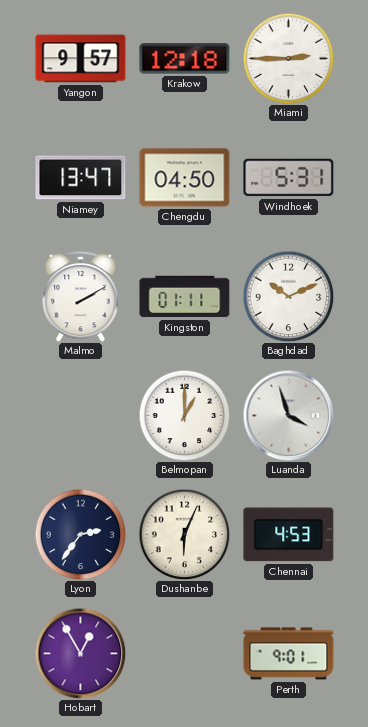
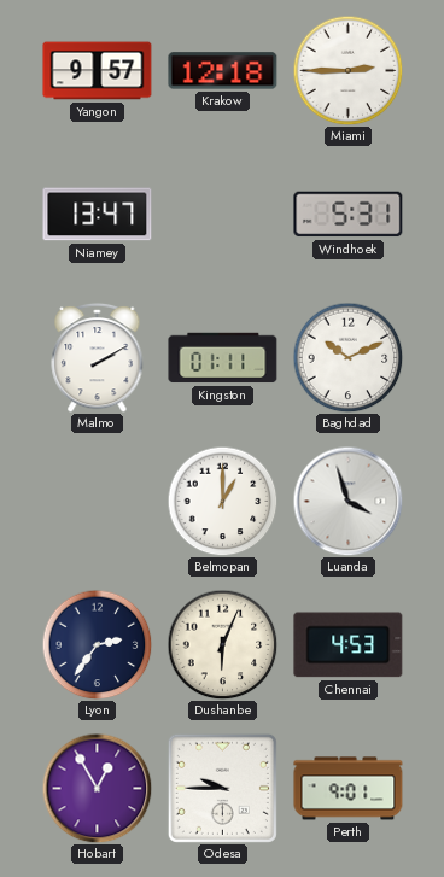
Chengdu: 04:50 -> none
Odesa: none -> 9:45
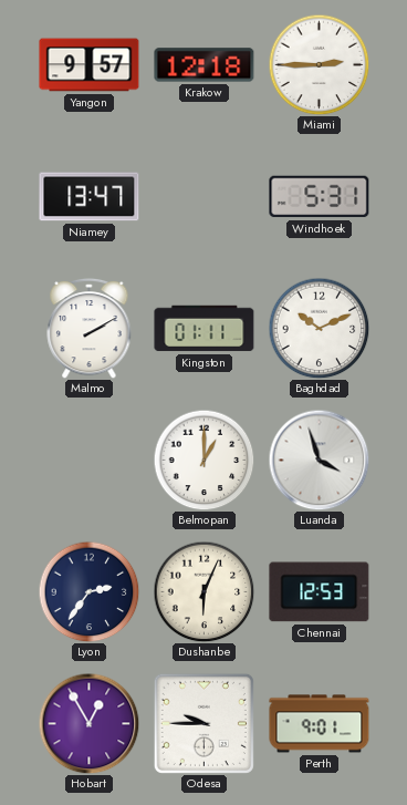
Chennai: 4:53 -> 12:53
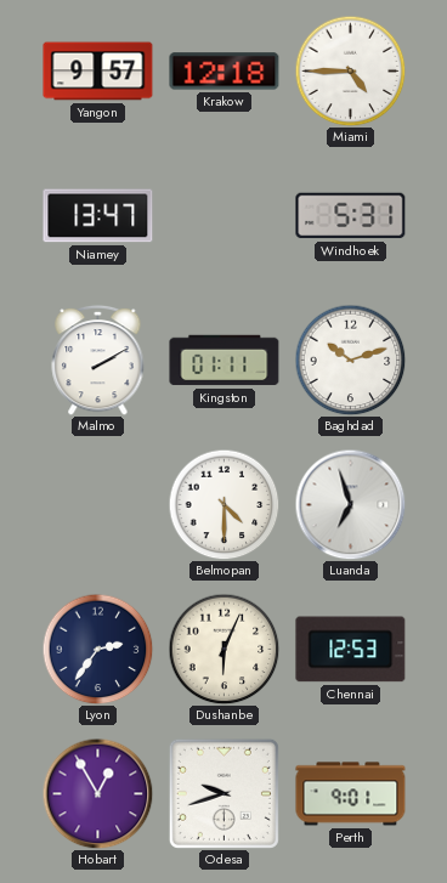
Miami: 2:45 -> 4:45
Baghdad: 10:11 -> 10:12
Belmopan: 1:00 -> 4:30
Luanda: 3:57 -> 6:57
Odesa: 9:45 -> 9:42
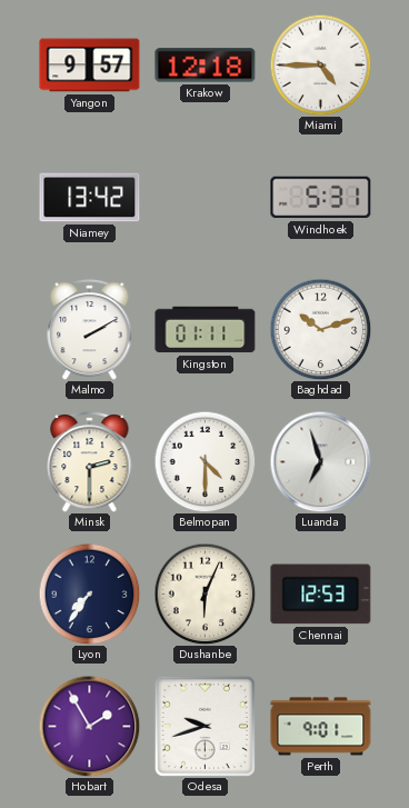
Niamey: 13:47 -> 13:42
Minsk: none -> 2:30
Lyon: 2:36 -> 7:36
Hobart: 12:55 -> 1:55
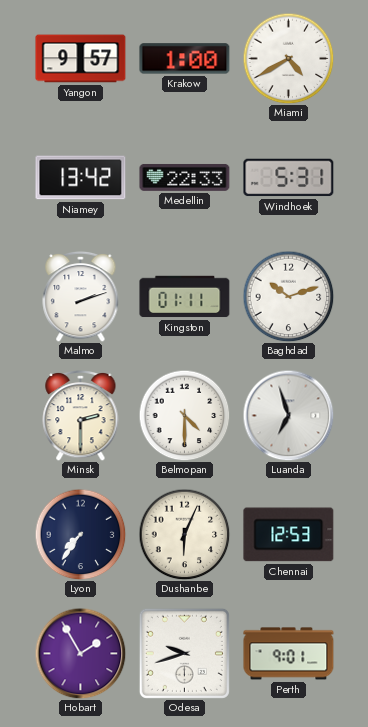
Krakow: 12:18 -> 1:00
Miami: 4:45 -> 4:40
Medellin: none -> 22:33
Malmo: 2:10 -> 2:12
